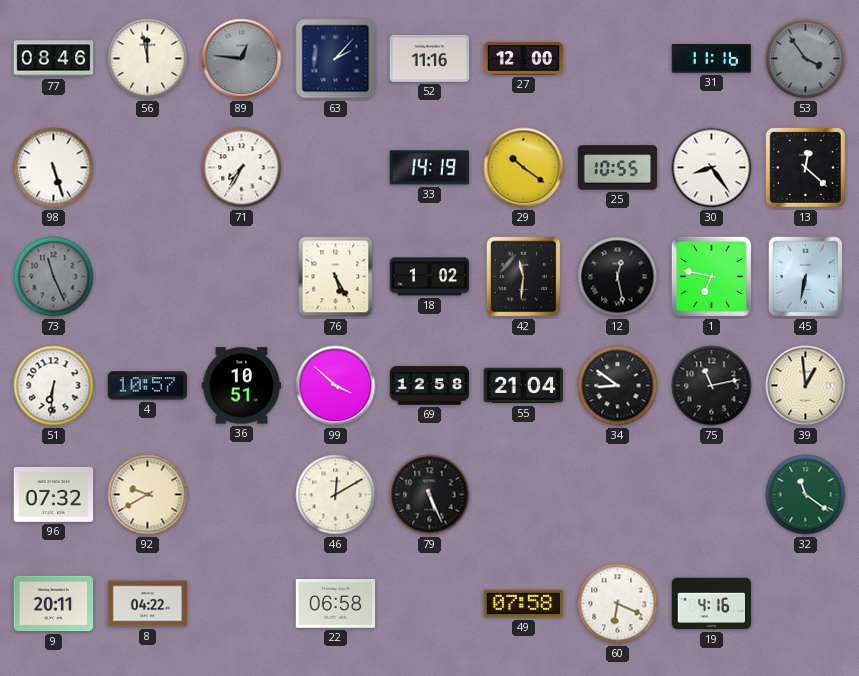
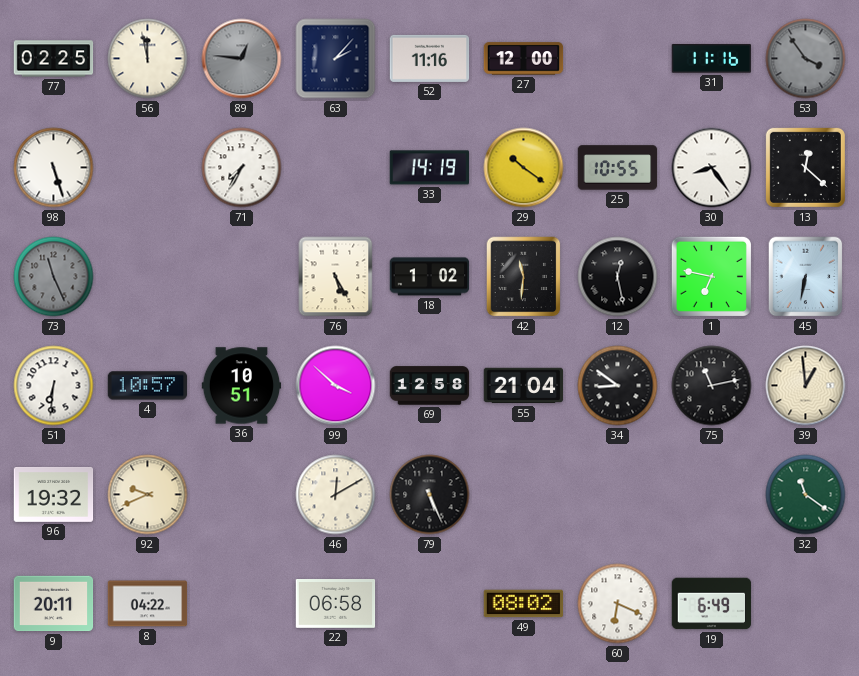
77: 08:46 -> 02:25
96: 07:32 -> 19:32
92: 9:40 -> 9:41
49: 07:58 -> 08:02
19: 4:16 -> 6:49
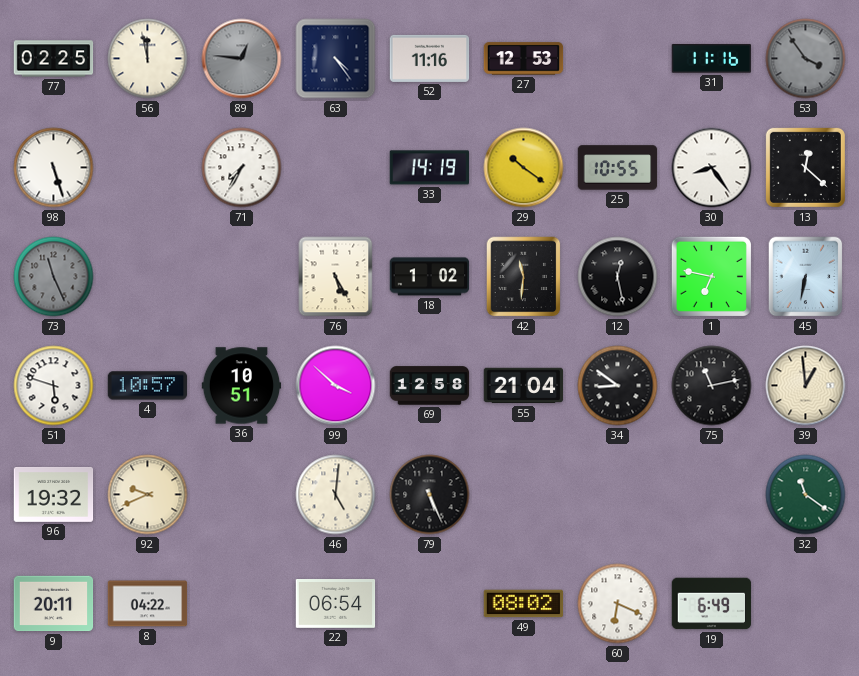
63: 2:07 -> 4:24
27: 12:00 -> 12:53
51: 6:31 -> 5:48
46: 12:10 -> 5:01
22: 06:58 -> 06:54
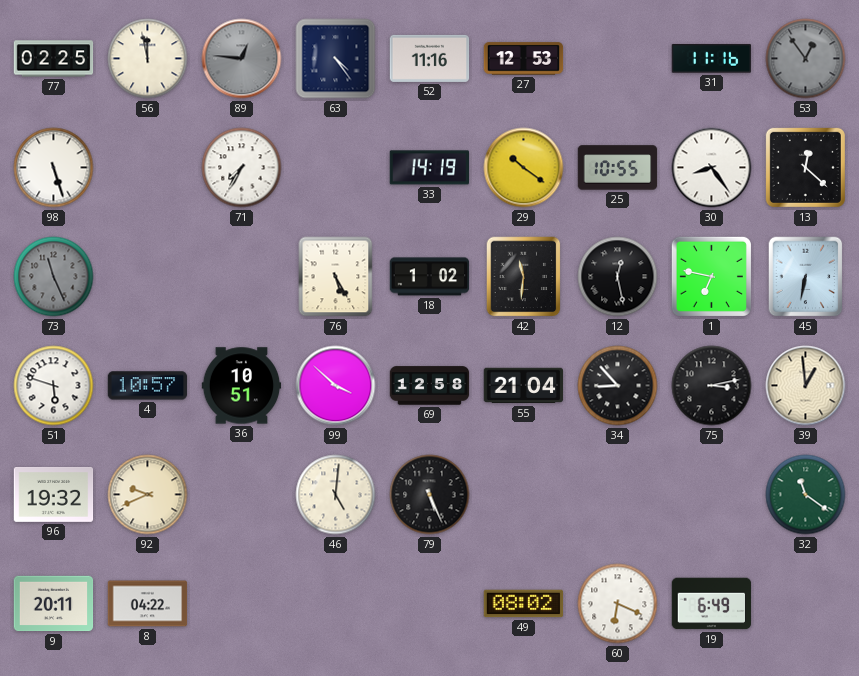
53: 3:54 -> 12:54
34: 8:51 -> 8:53
75: 11:13 -> 3:13
22: 06:54 -> none
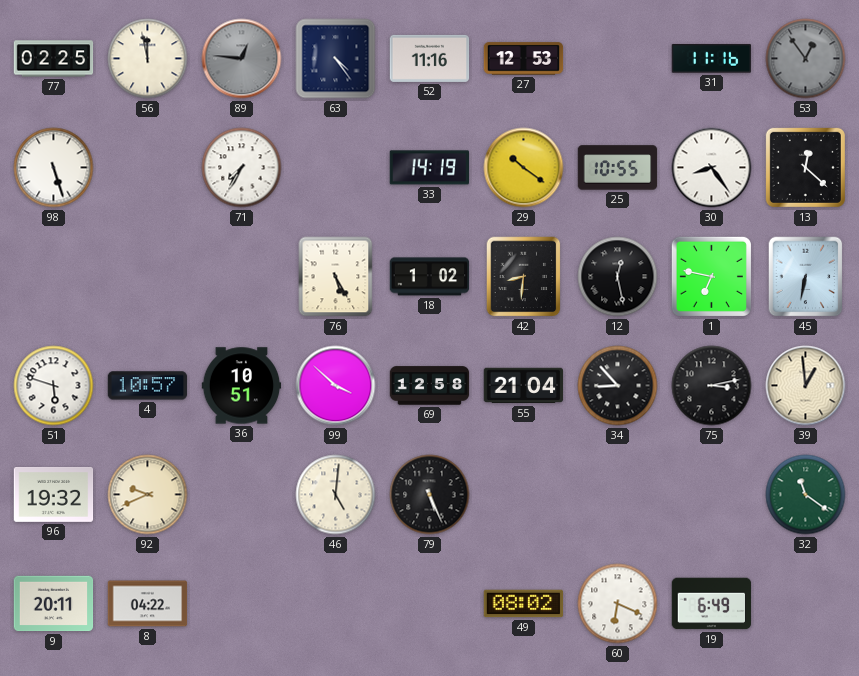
73: 11:26 -> none
42: 11:31 -> 8:31
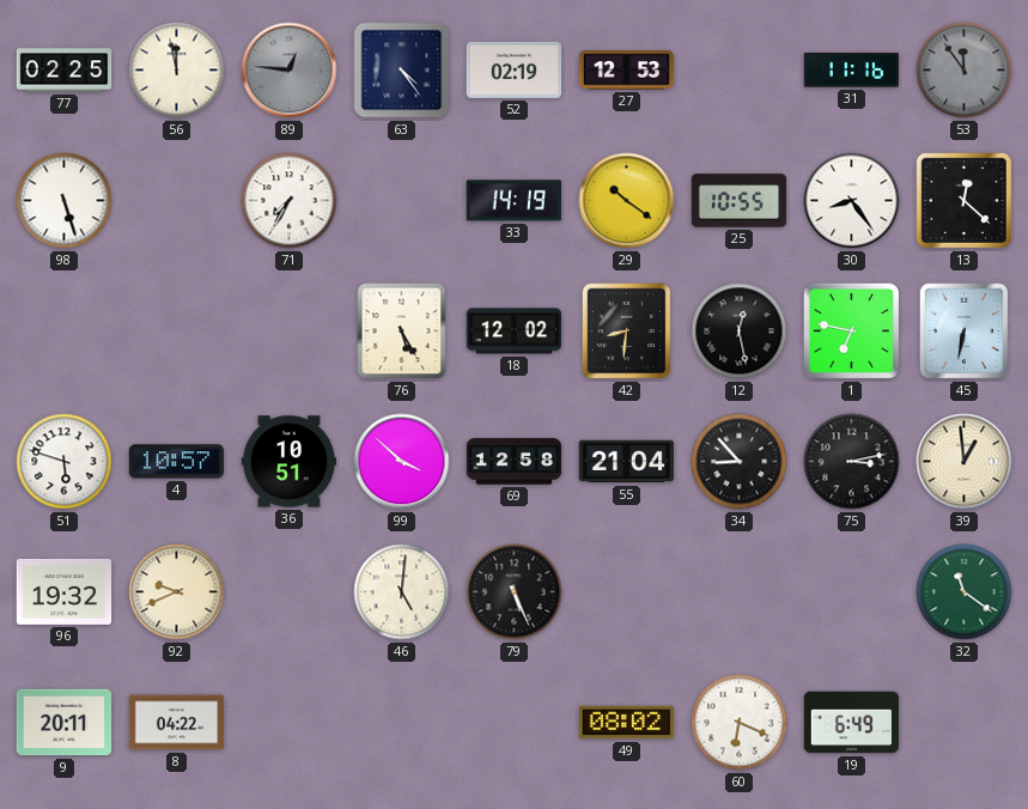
52: 11:16 -> 02:19
53: 12:54 -> 11:54
18: 1:02 -> 12:02
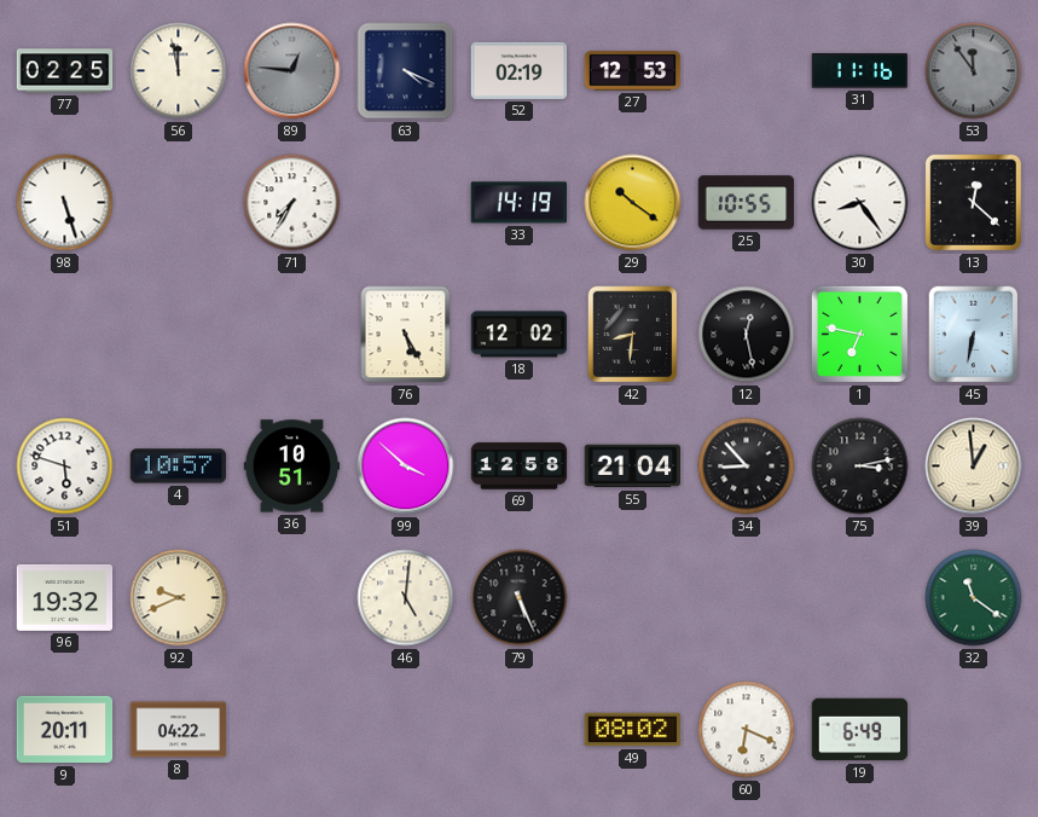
63: 4:24 -> 4:19
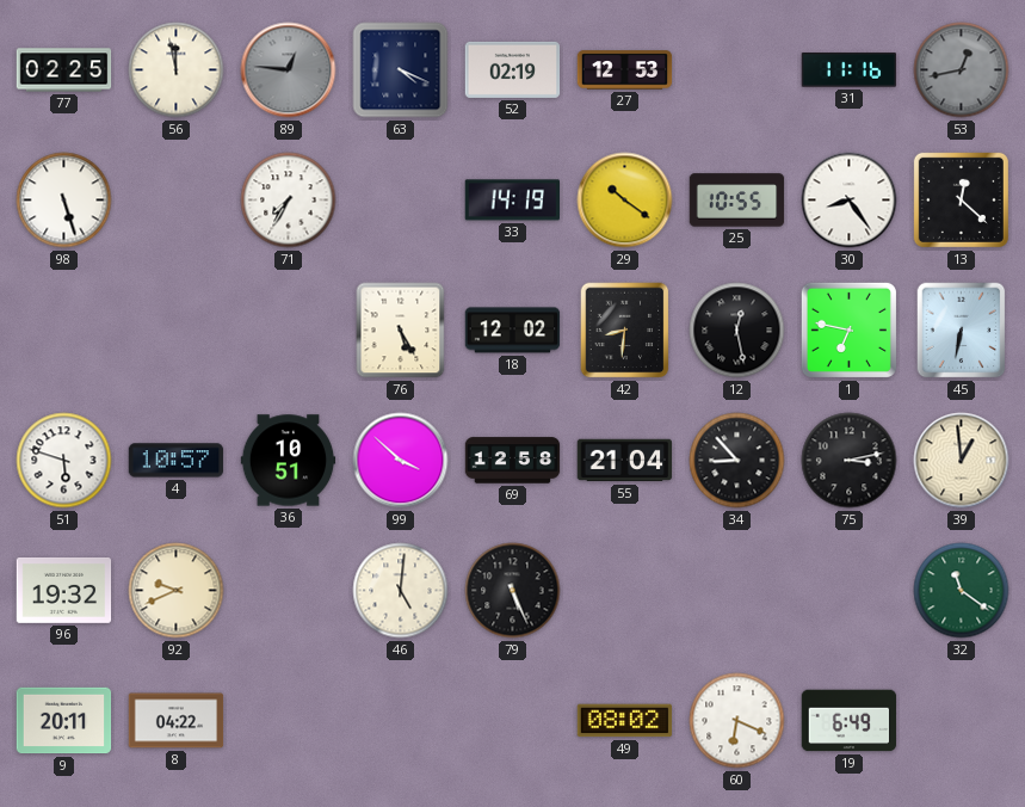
53: 11:54 -> 12:43
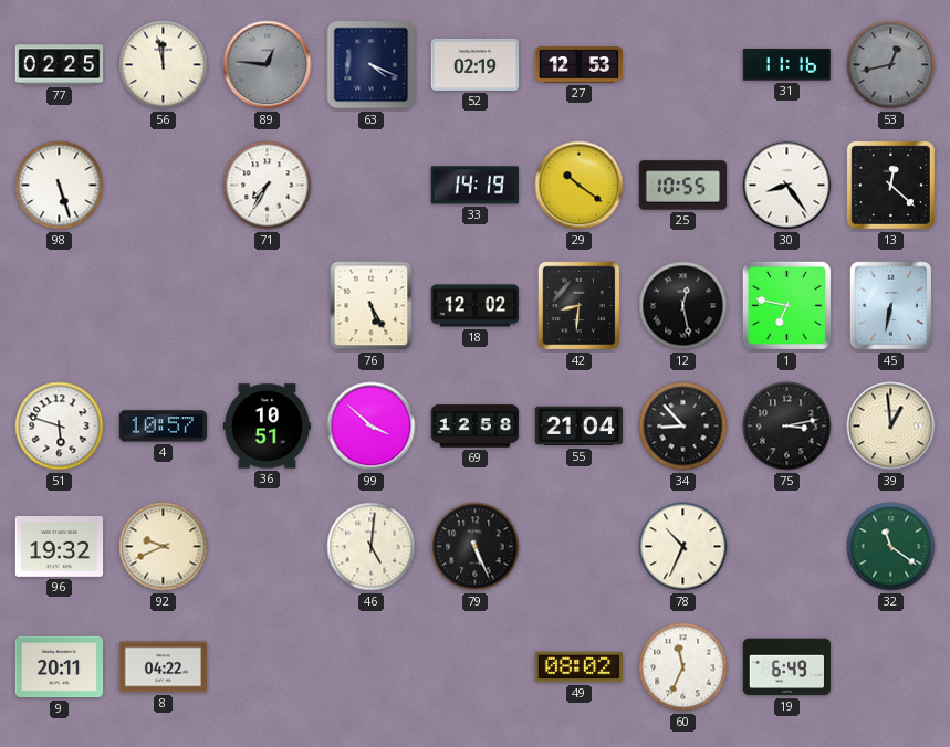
78: none -> 10:34
60: 6:19 -> 11:34
